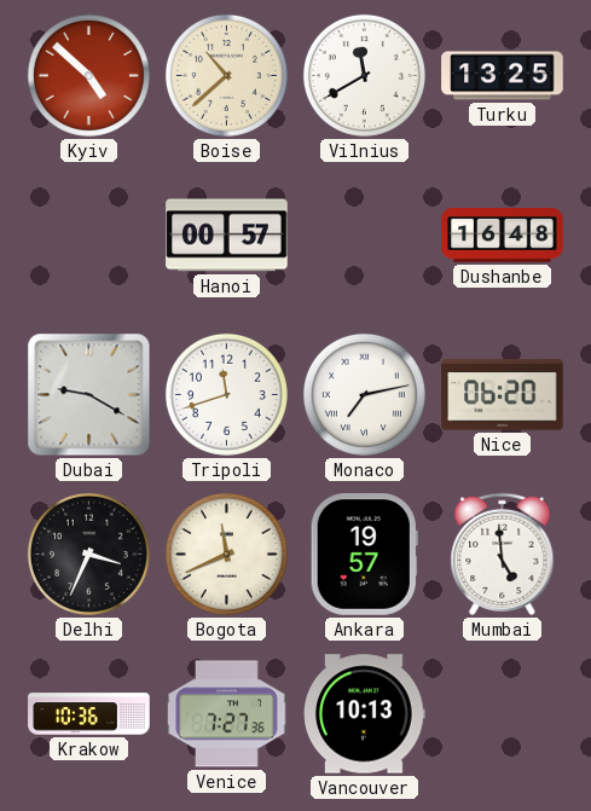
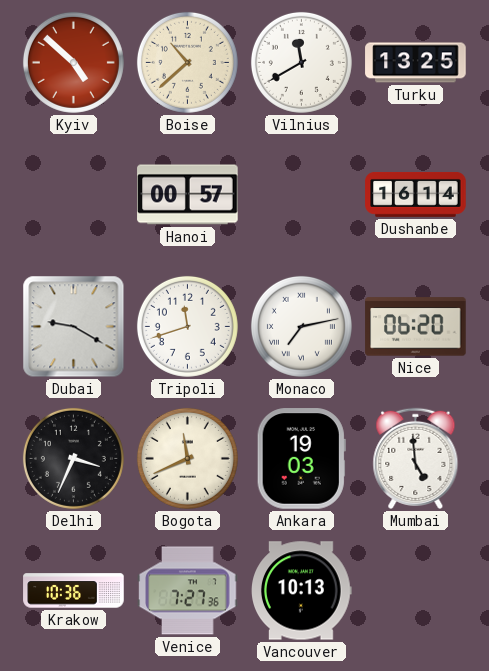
Dushanbe: 16:48 -> 16:14
Ankara: 19:57 -> 19:03
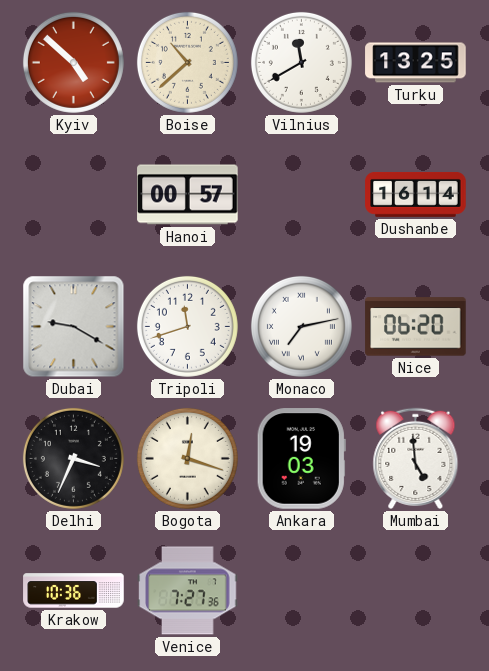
Bogota: 11:41 -> 12:18
Vancouver: 10:13 -> none
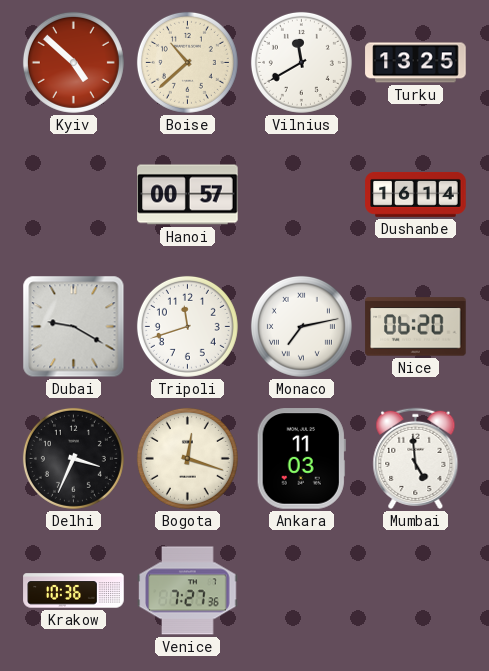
Ankara: 19:03 -> 11:03
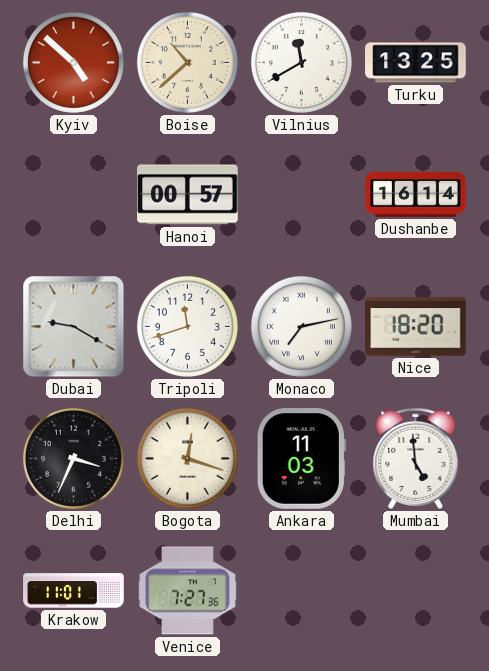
Nice: 06:20 -> 18:20
Krakow: 10:36 -> 11:01
